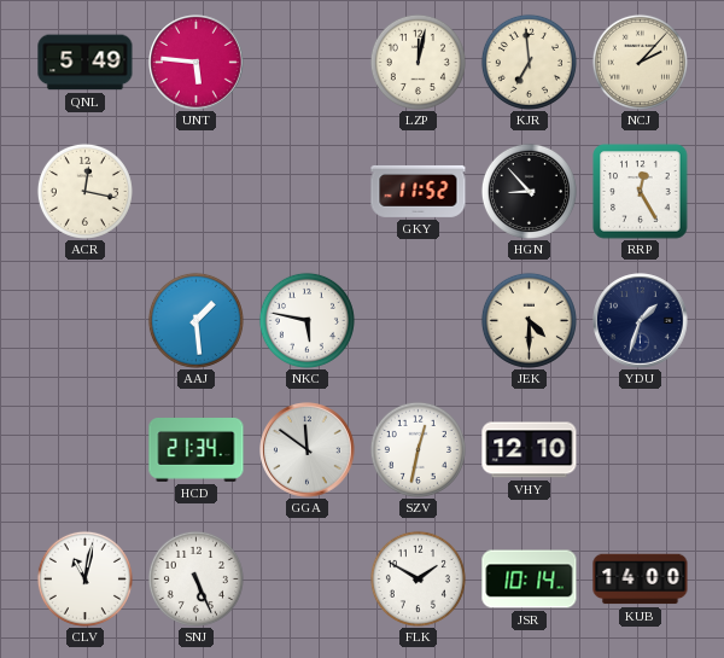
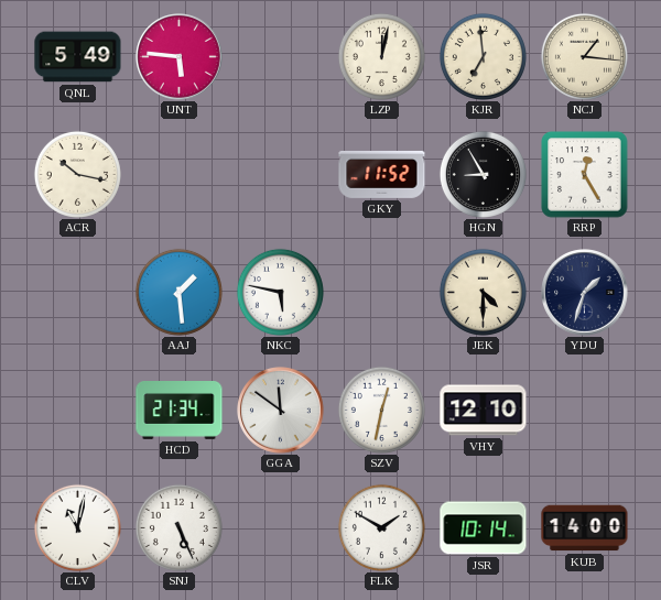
NCJ: 2:07 -> 1:16
ACR: 12:17 -> 10:17
HGN: 8:53 -> 8:55
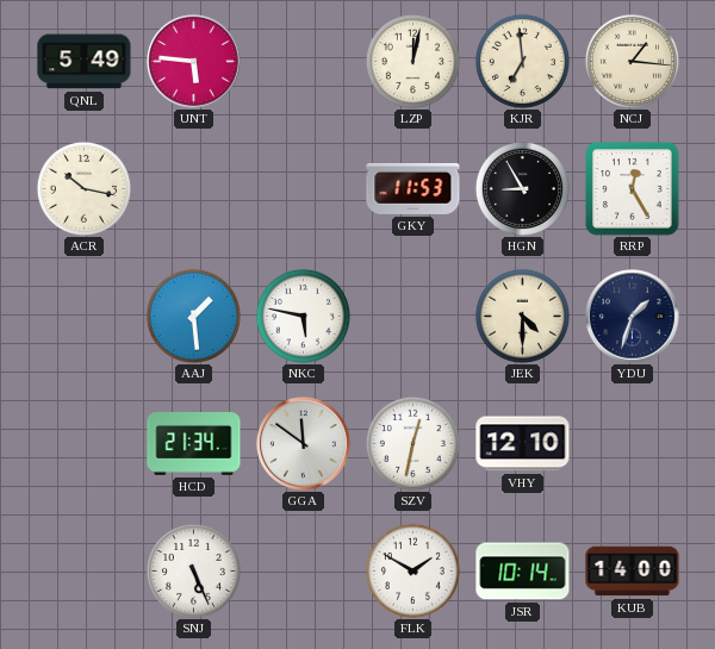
GKY: 11:52 -> 11:53
CLV: 11:02 -> none
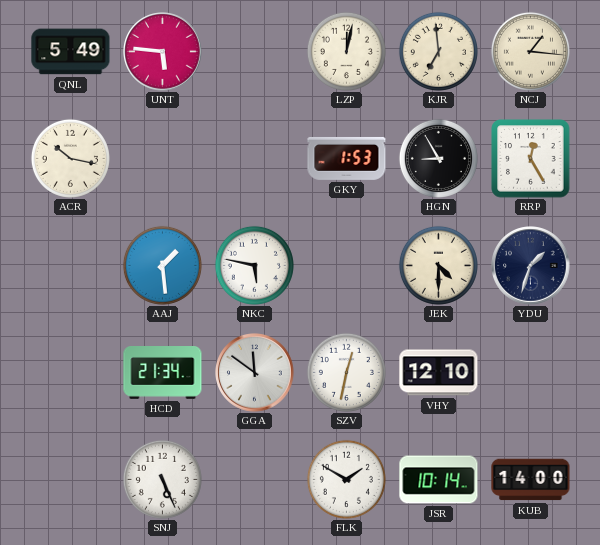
GKY: 11:53 -> 1:53
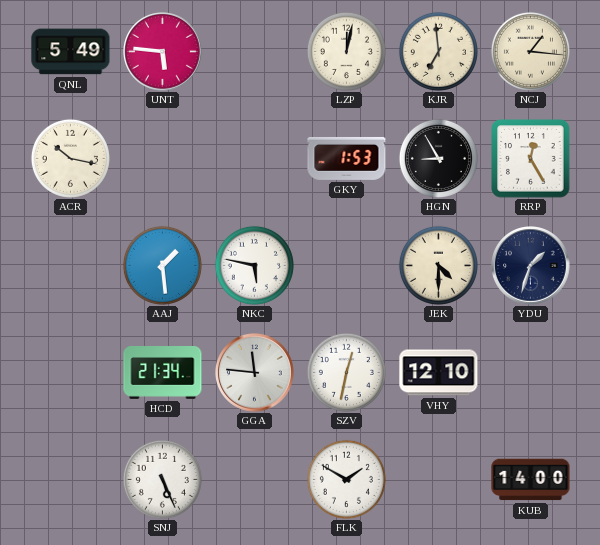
GGA: 11:51 -> 11:46
JSR: 10:14 -> none
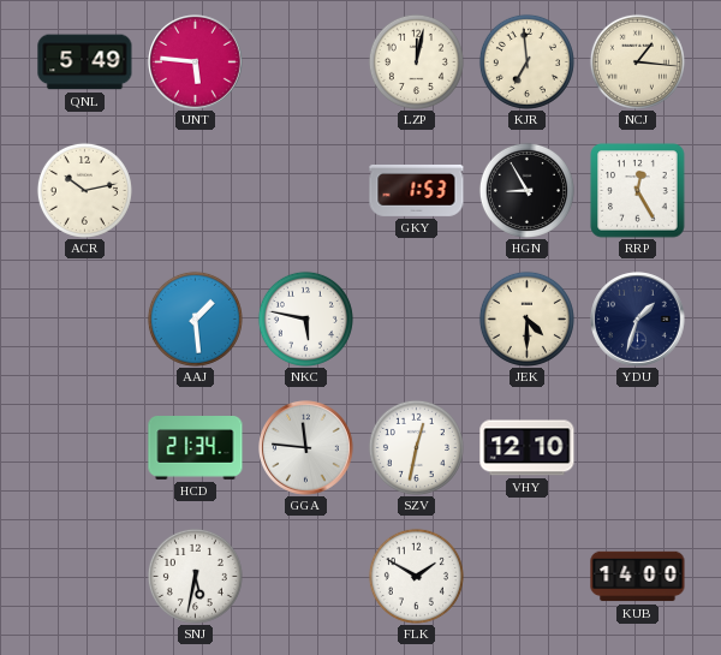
ACR: 10:17 -> 10:13
SNJ: 5:26 -> 5:32
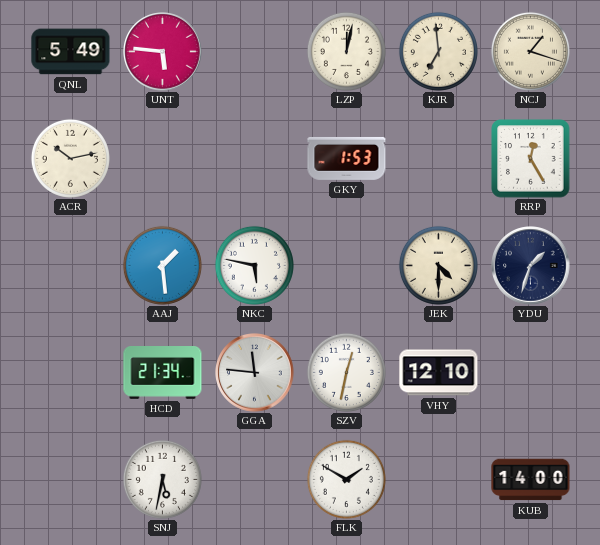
NCJ: 1:16 -> 1:18
HGN: 8:55 -> none
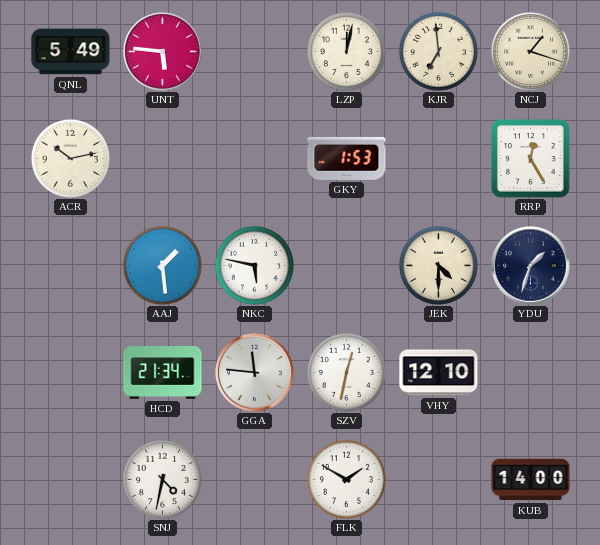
SNJ: 5:32 -> 4:32
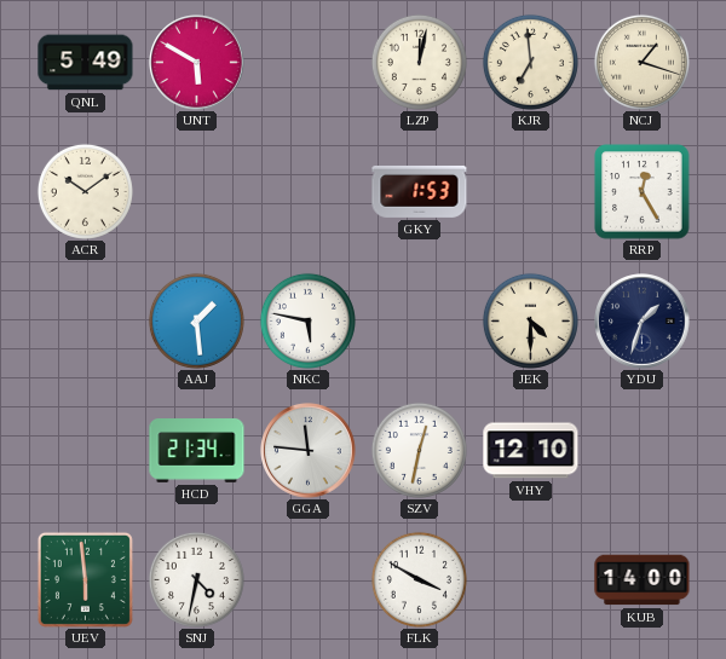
UNT: 5:46 -> 5:50
ACR: 10:13 -> 10:09
UEV: none -> 5:59
FLK: 1:50 -> 3:50
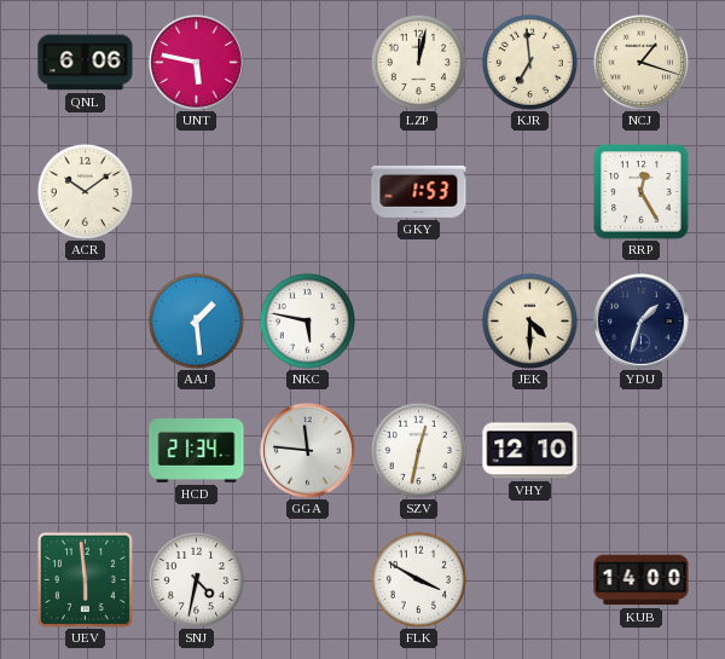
QNL: 5:49 -> 6:06
UNT: 5:50 -> 5:47
